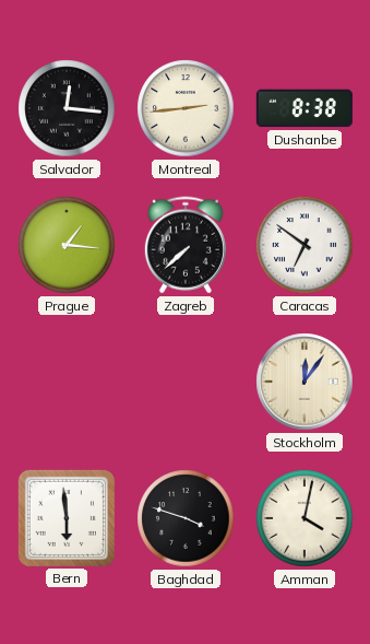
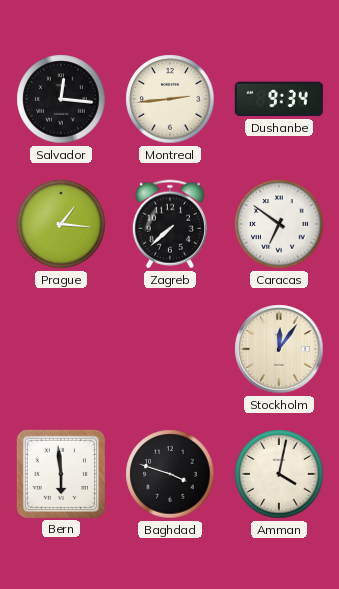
Dushanbe: 8:38 -> 9:34
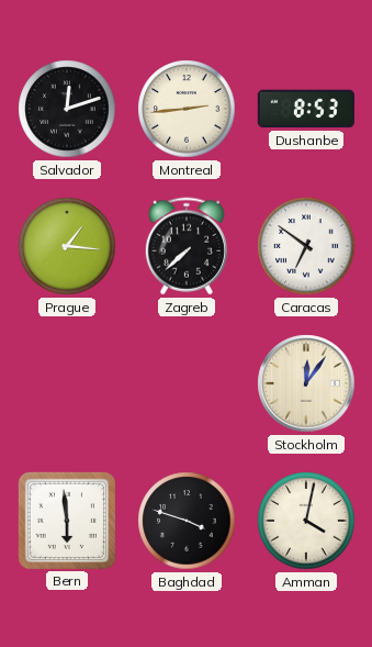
Salvador: 12:16 -> 12:12
Dushanbe: 9:34 -> 8:53
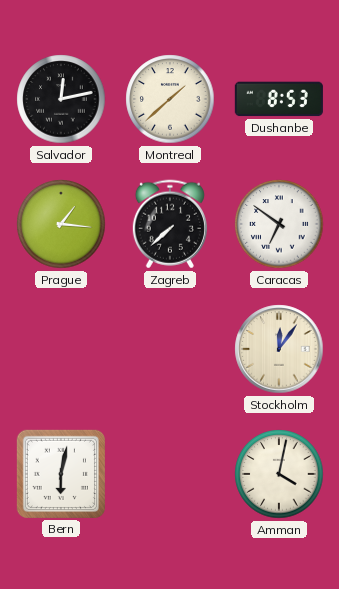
Salvador: 12:12 -> 12:13
Montreal: 2:44 -> 1:38
Bern: 5:59 -> 6:02
Baghdad: 3:48 -> none
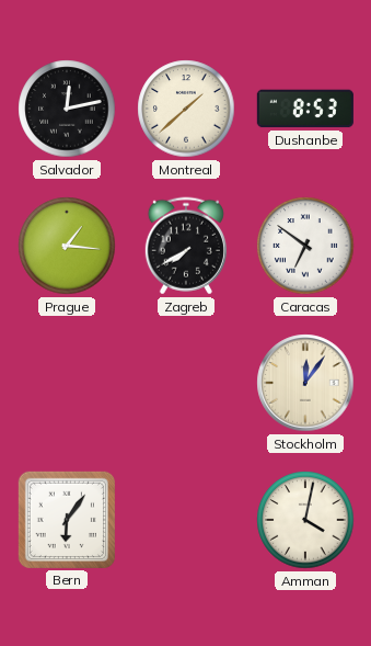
Zagreb: 7:38 -> 7:40
Bern: 6:02 -> 6:06
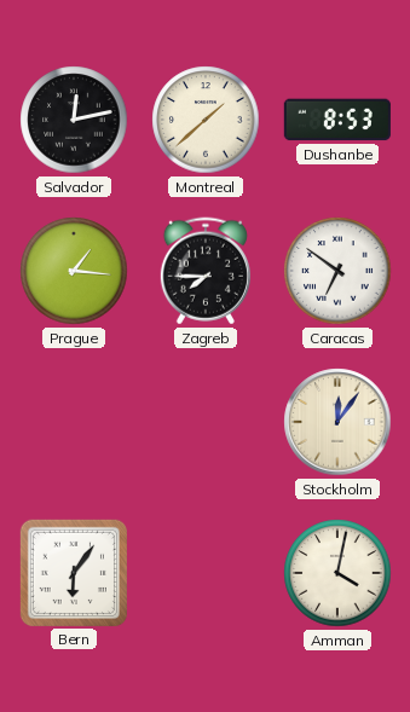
Zagreb: 7:40 -> 7:45
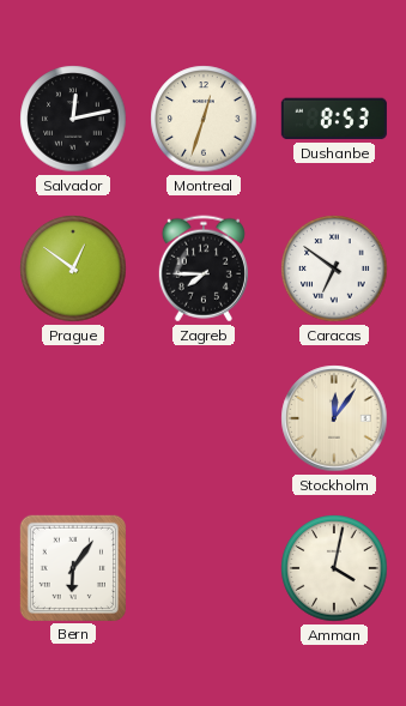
Montreal: 1:38 -> 12:33
Prague: 1:16 -> 12:51
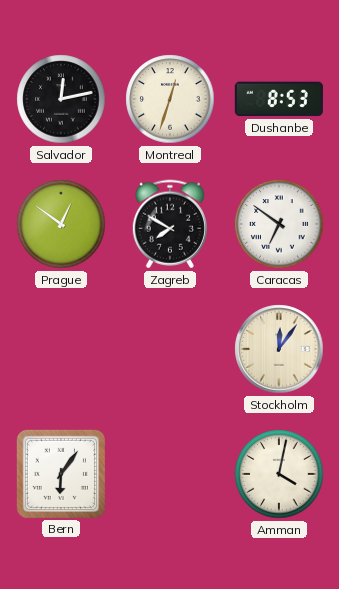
Zagreb: 7:45 -> 7:50
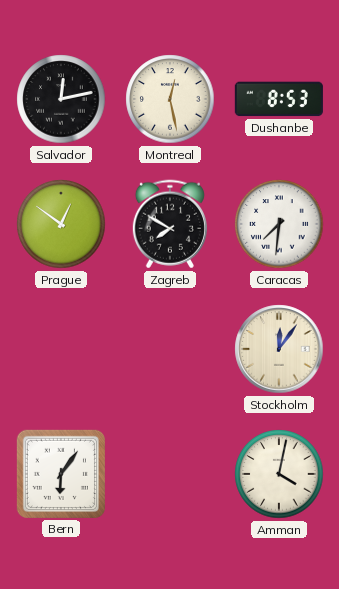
Montreal: 12:33 -> 12:28
Caracas: 6:51 -> 7:31
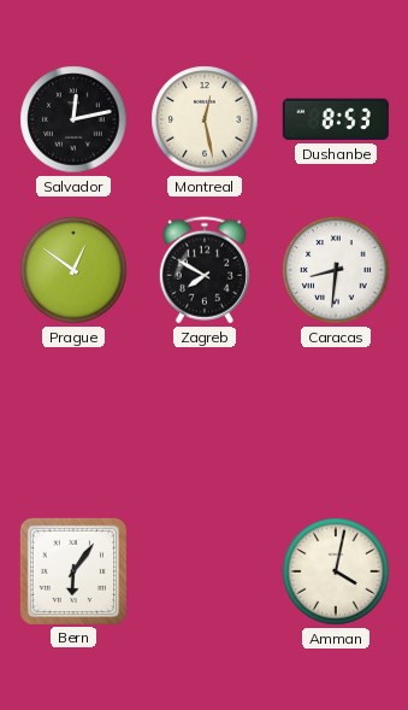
Caracas: 7:31 -> 8:31
Stockholm: 12:06 -> none
